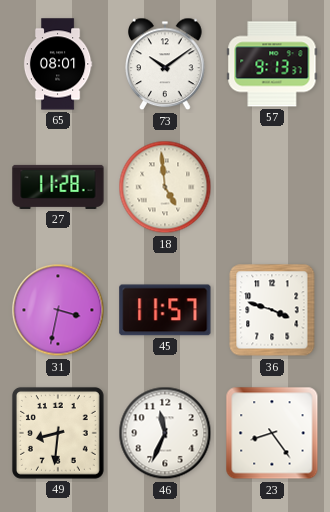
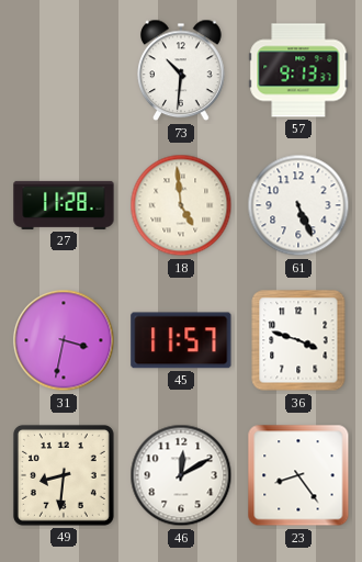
65: 08:01 -> none
73: 10:09 -> 10:31
61: none -> 5:26
46: 11:34 -> 12:10
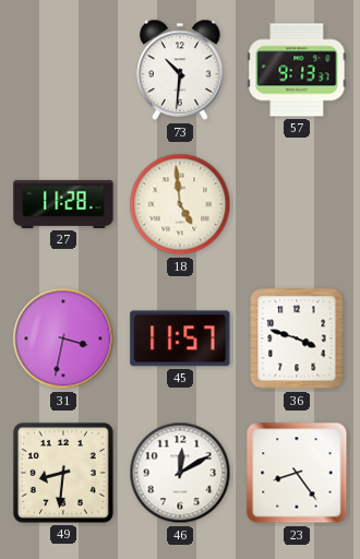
61: 5:26 -> none
